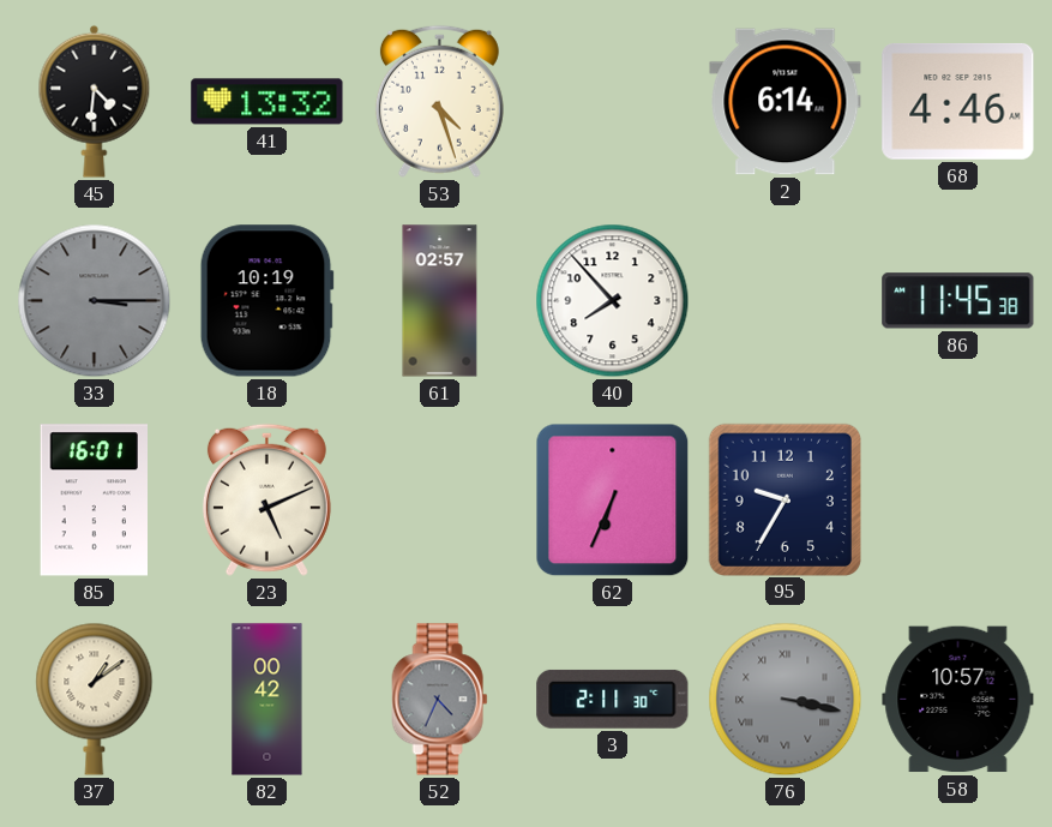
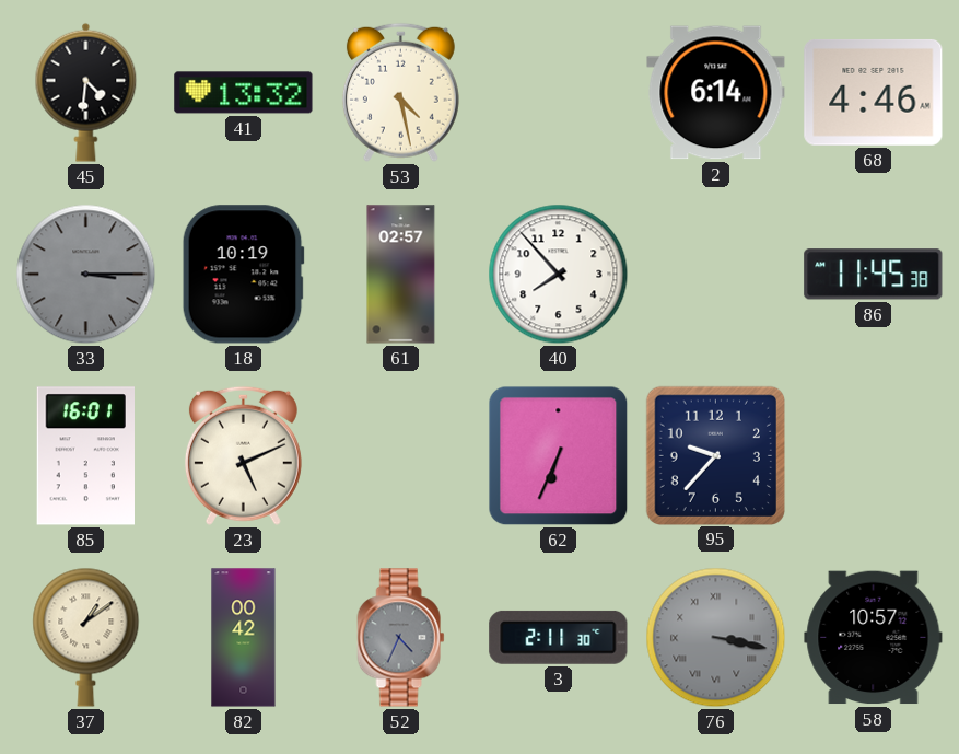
53: 4:27 -> 4:28
95: 9:35 -> 9:37
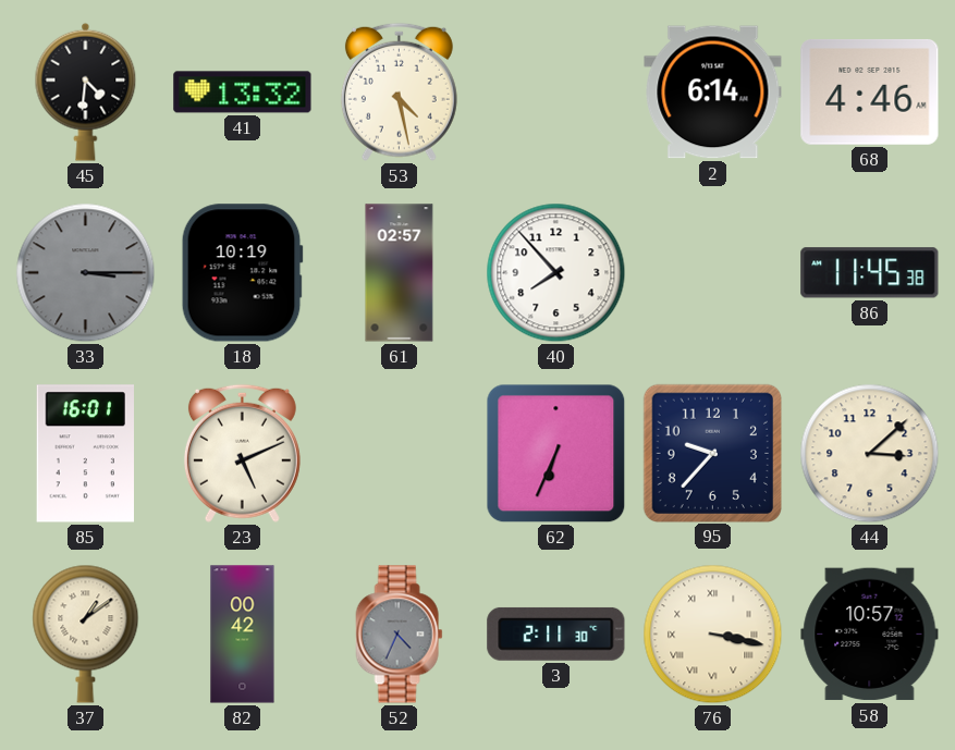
44: none -> 3:08
76 dial: grey -> cream
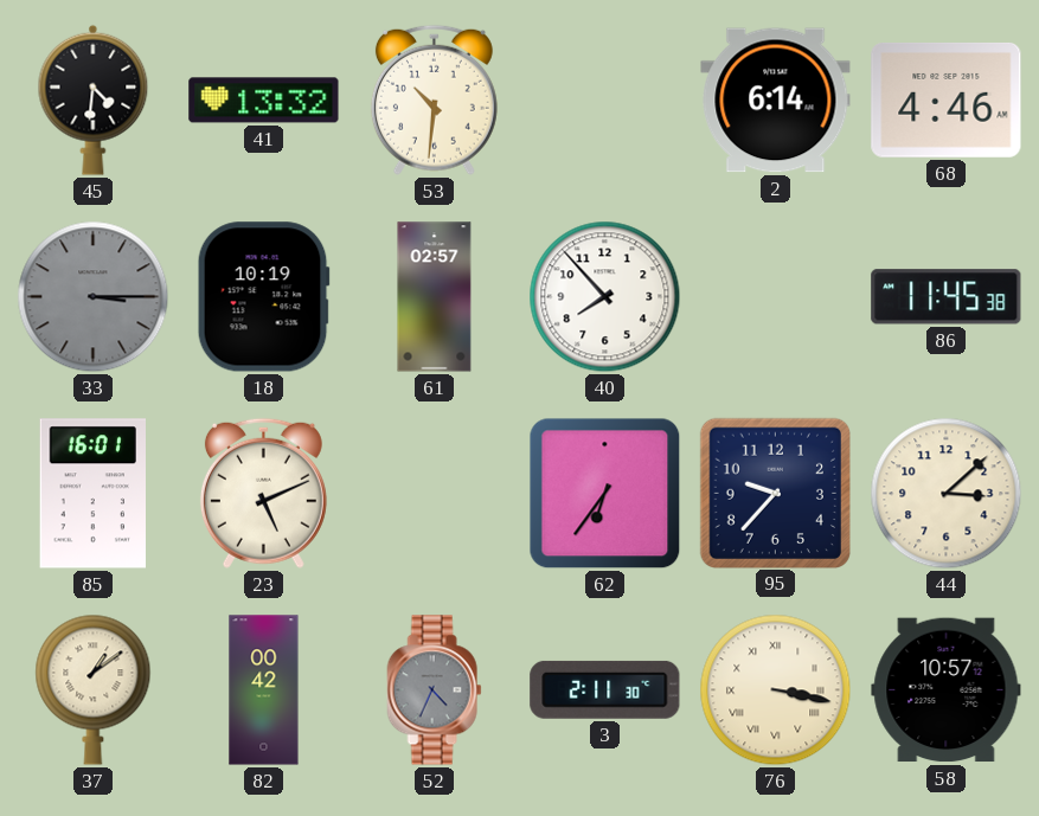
53: 4:28 -> 10:31
62: 6:34 -> 6:36
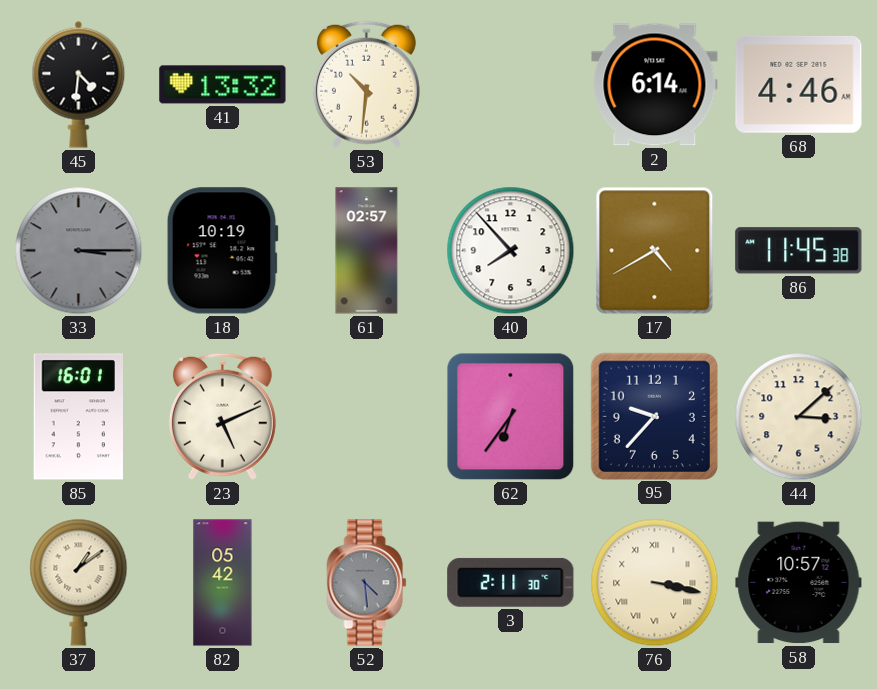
17: none -> 4:40
82: 00:42 -> 05:42
52: 4:34 -> 4:29
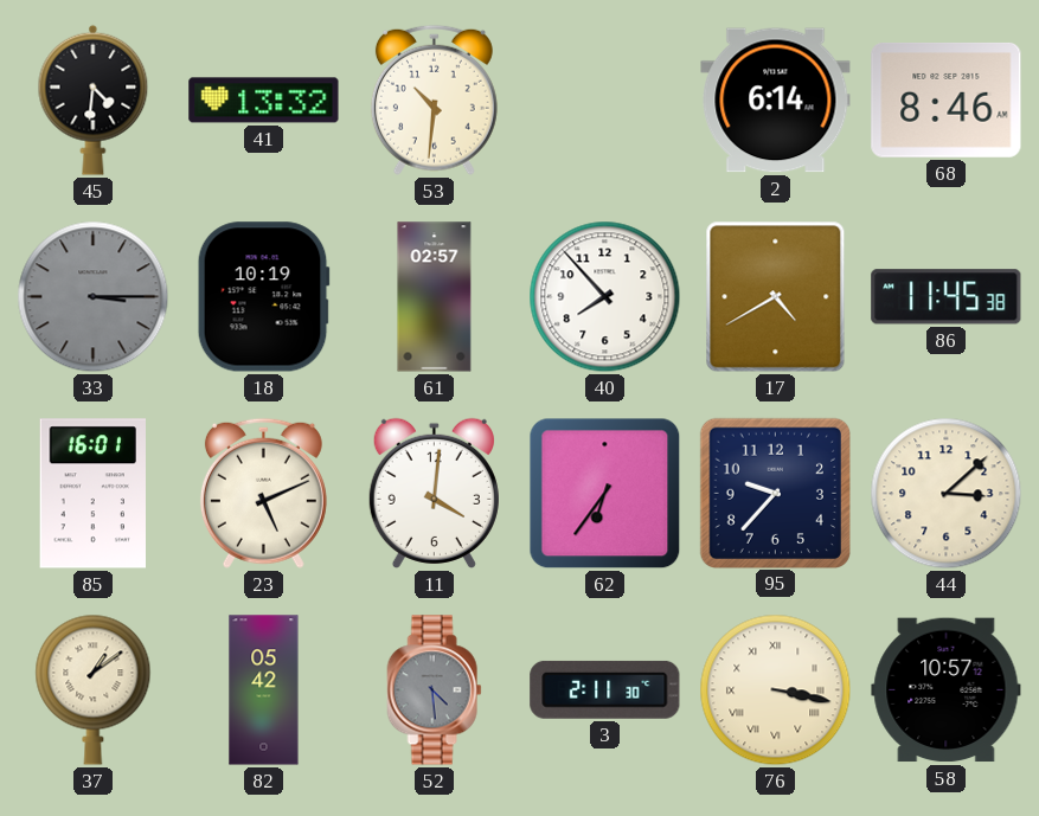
68: 4:46 -> 8:46
11: none -> 4:01
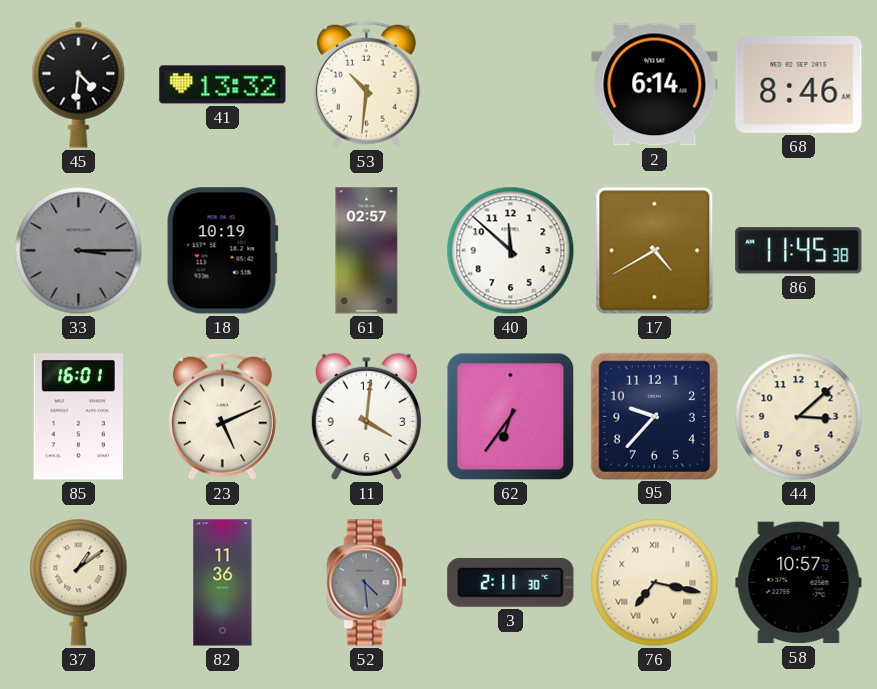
40: 7:53 -> 11:52
82: 05:42 -> 11:36
76: 3:17 -> 7:17
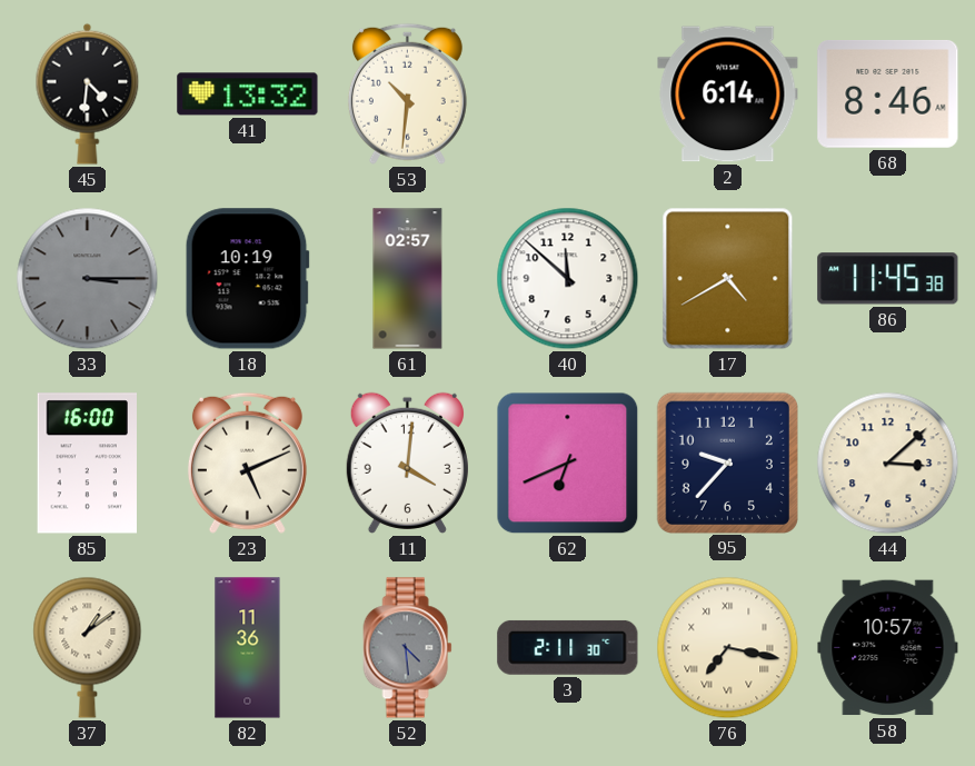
85: 16:01 -> 16:00
62: 6:36 -> 6:41
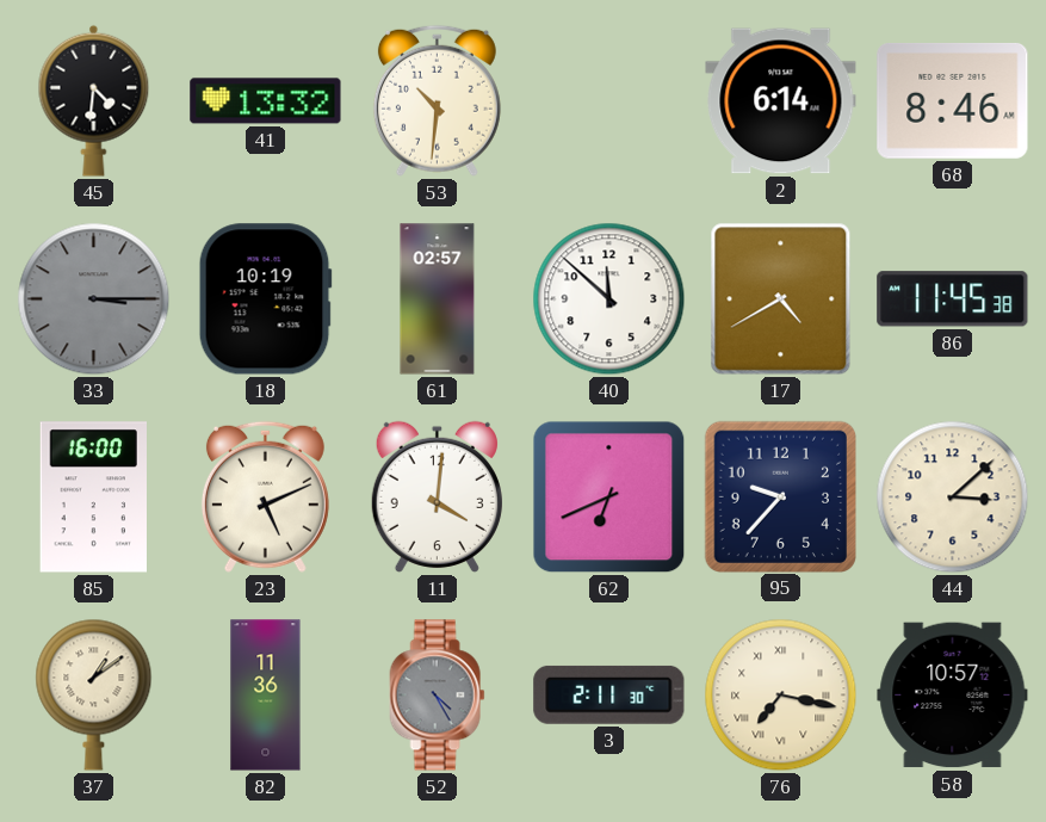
52: 4:29 -> 4:25
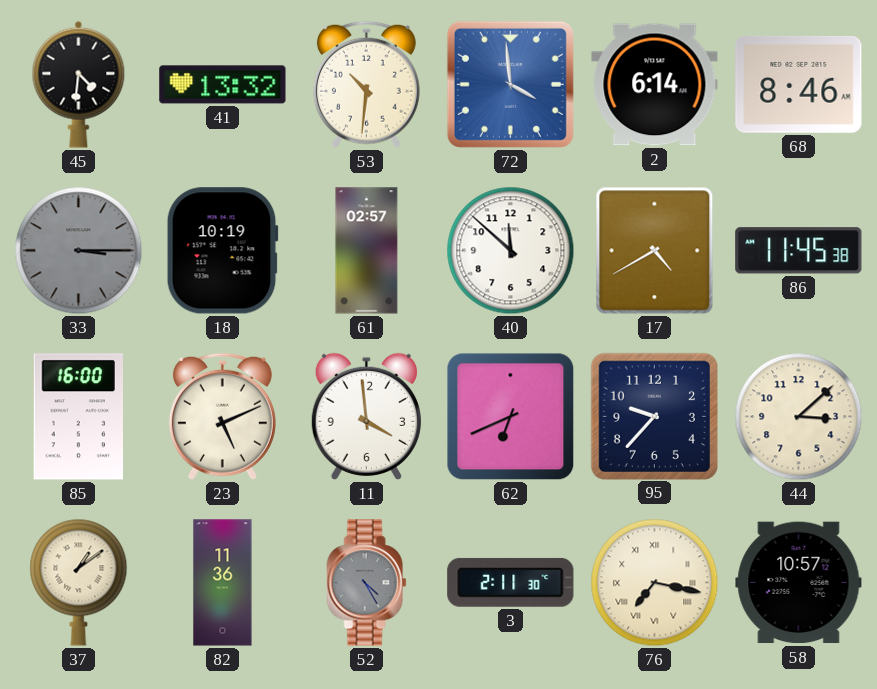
72: none -> 3:59
11: 4:01 -> 3:59
